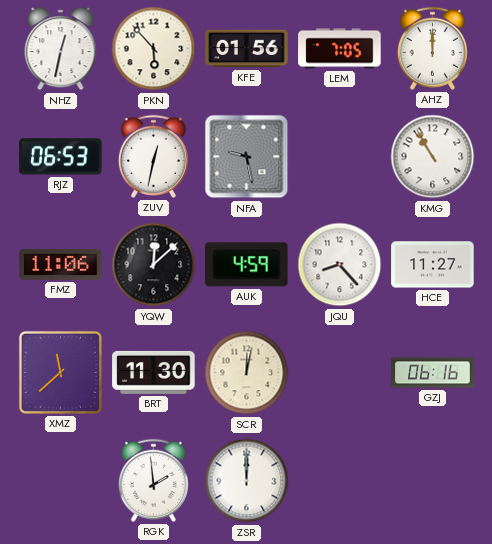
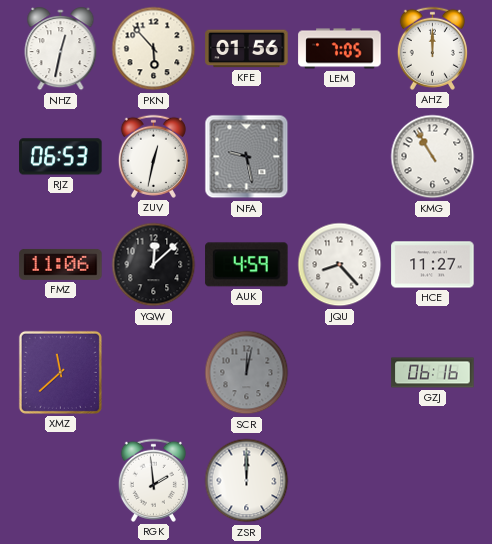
BRT: 11:30 -> none
SCR dial: cream -> grey
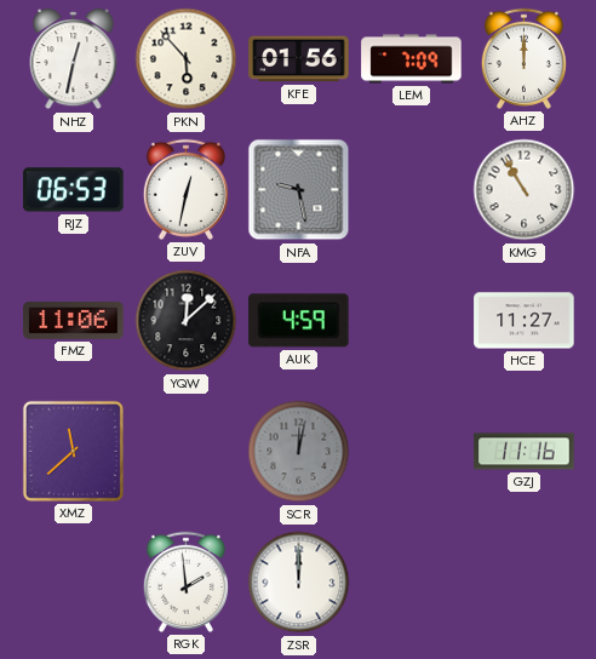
LEM: 7:05 -> 7:09
JQU: 8:23 -> none
GZJ: 06:16 -> 11:16
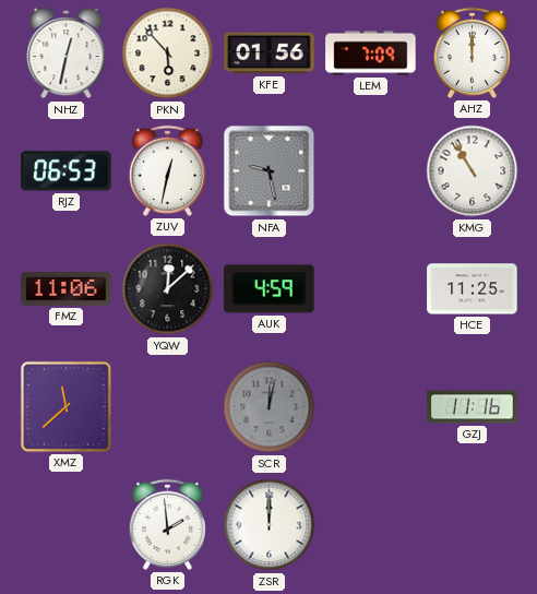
HCE: 11:27 -> 11:25
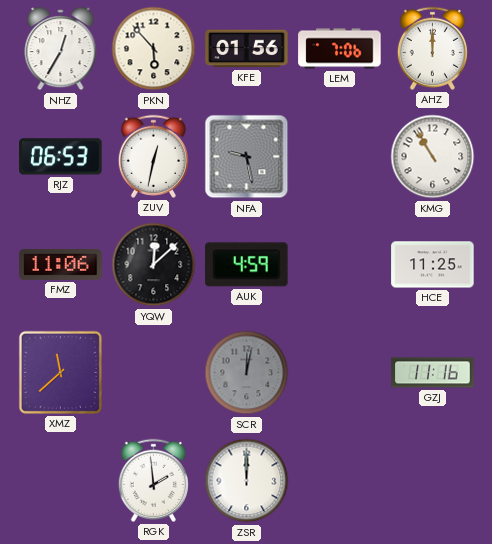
NHZ: 12:32 -> 12:35
LEM: 7:09 -> 7:06
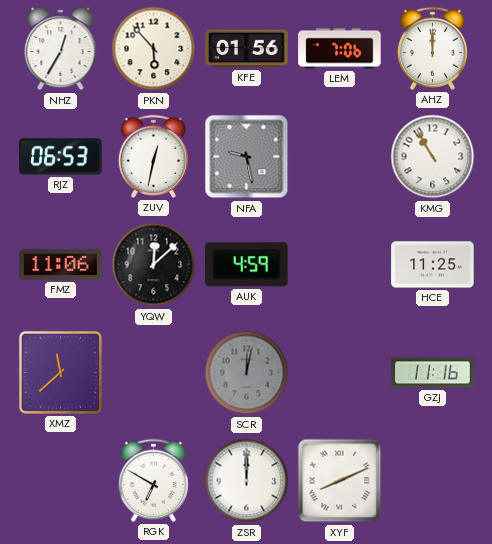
RGK: 1:59 -> 6:50
XYF: none -> 8:11
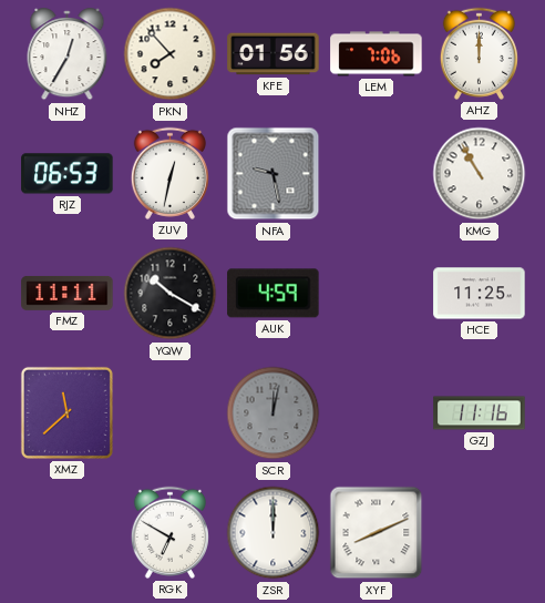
PKN: 5:53 -> 7:53
FMZ: 11:06 -> 11:11
YQW: 12:08 -> 10:20
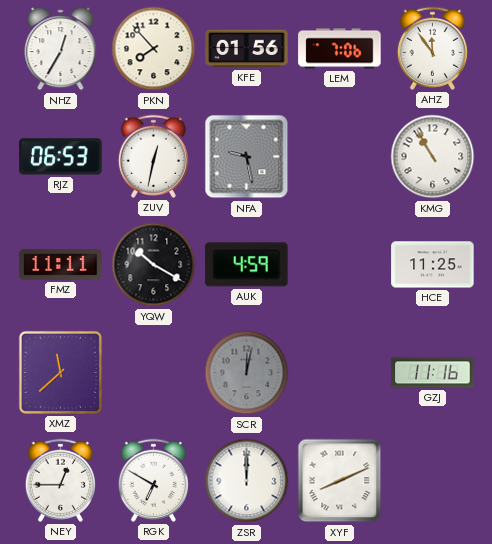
AHZ: 12:00 -> 11:54
NEY: none -> 12:45
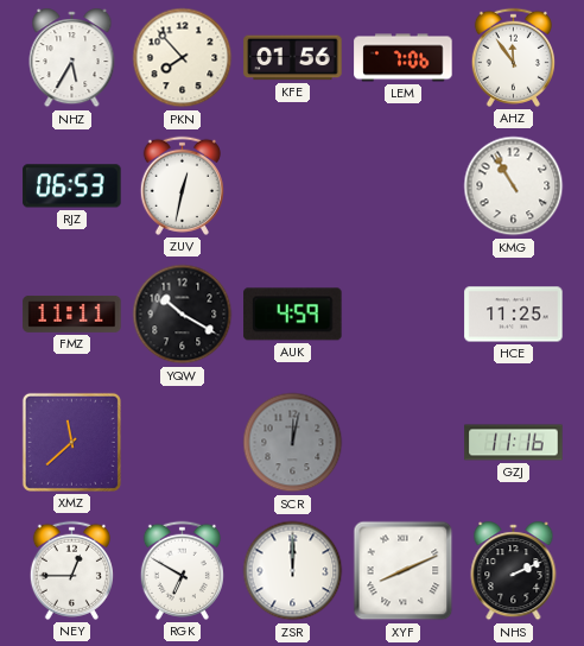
NHZ: 12:35 -> 5:35
NFA: 9:28 -> none
NHS: none -> 2:11
